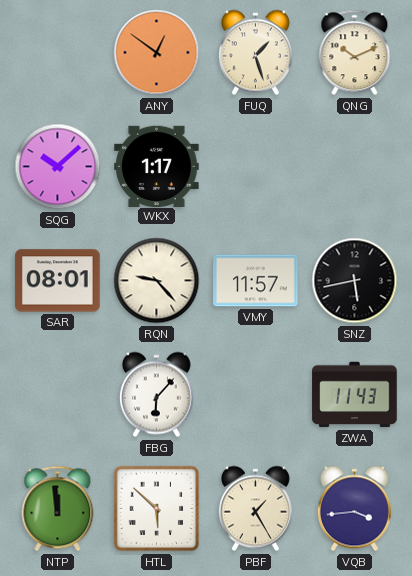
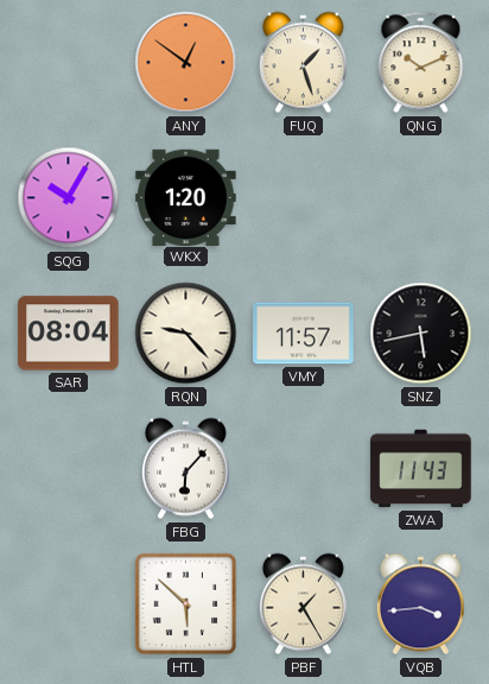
SQG: 10:08 -> 10:05
WKX: 1:17 -> 1:20
SAR: 08:01 -> 08:04
NTP: 11:59 -> none
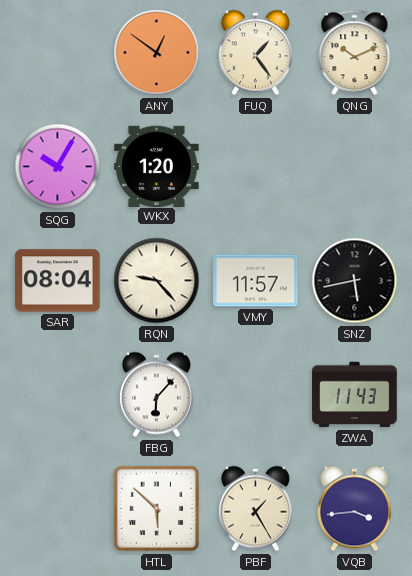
FUQ: 1:27 -> 1:24
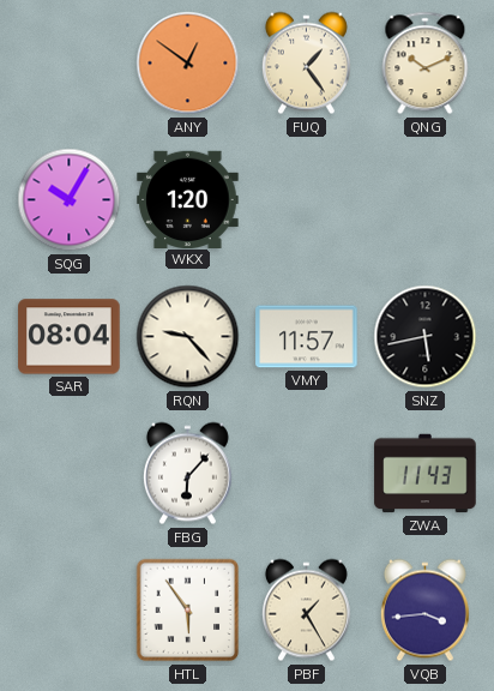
HTL: 5:52 -> 5:54
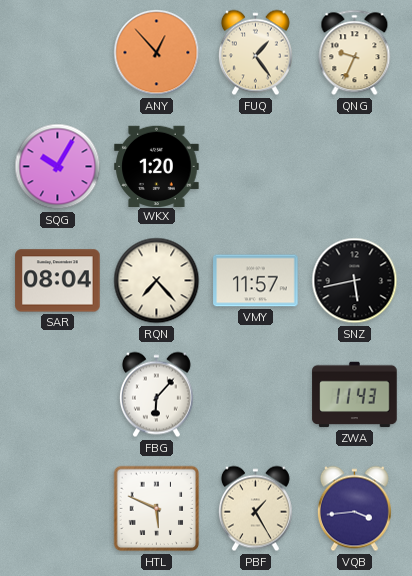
ANY: 12:51 -> 12:53
QNG: 10:11 -> 9:34
RQN: 9:23 -> 7:23
HTL: 5:54 -> 5:49
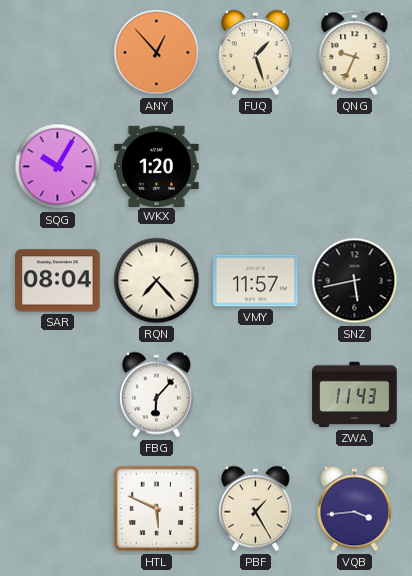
FUQ: 1:24 -> 1:27
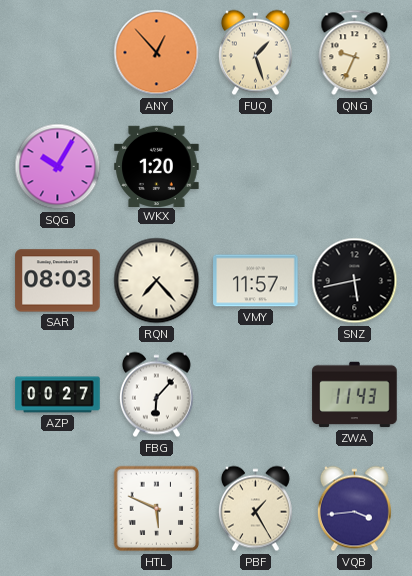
SAR: 08:04 -> 08:03
AZP: none -> 00:27
